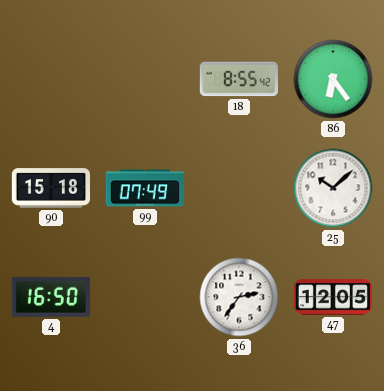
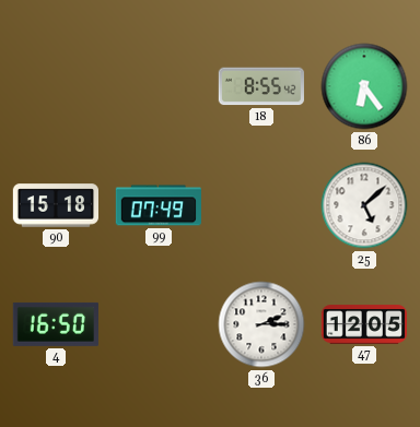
25: 10:08 -> 5:08
36: 2:36 -> 2:15
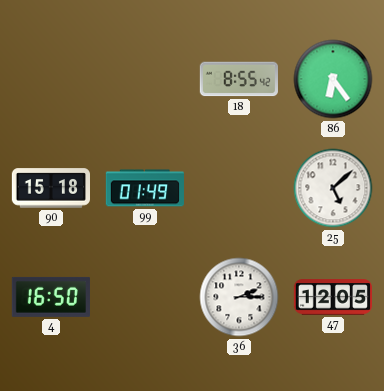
99: 07:49 -> 01:49
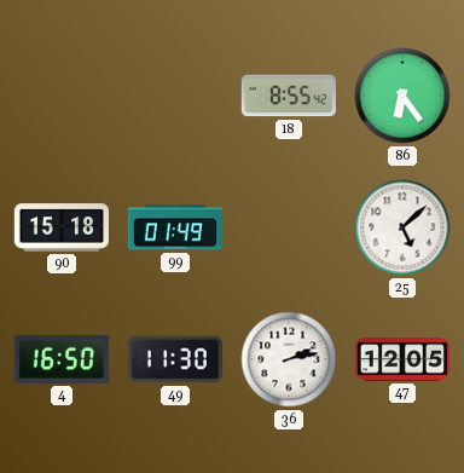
49: none -> 11:30
36: 2:15 -> 2:13
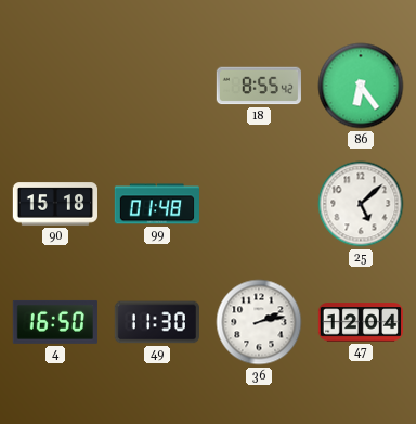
99: 01:49 -> 01:48
47: 12:05 -> 12:04
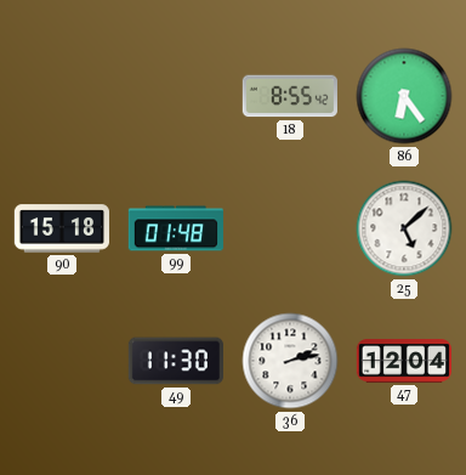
4: 16:50 -> none
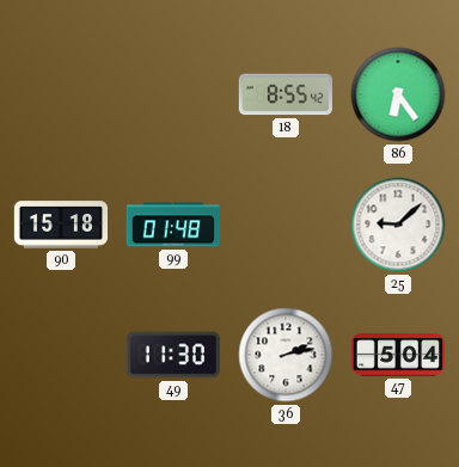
25: 5:08 -> 9:08
47: 12:04 -> 5:04
